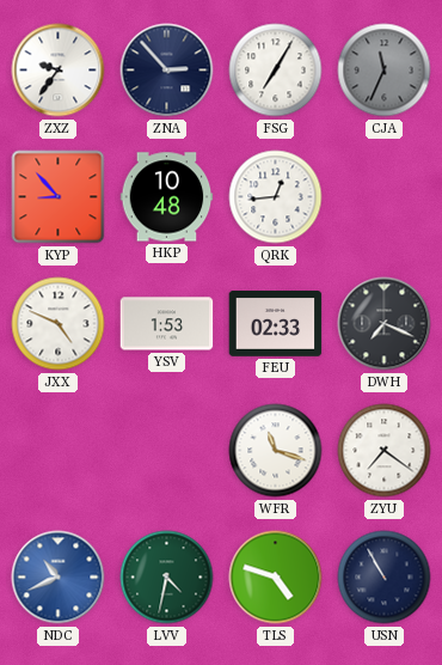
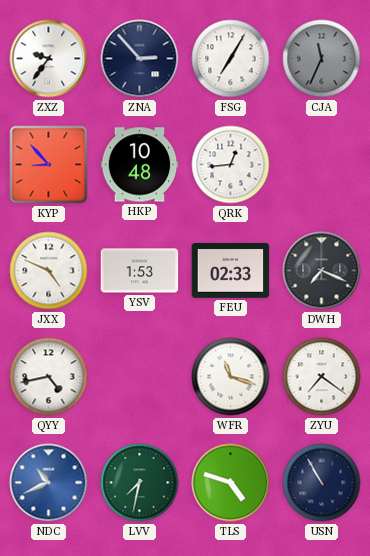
QYY: none -> 4:43
LVV: 4:32 -> 7:32
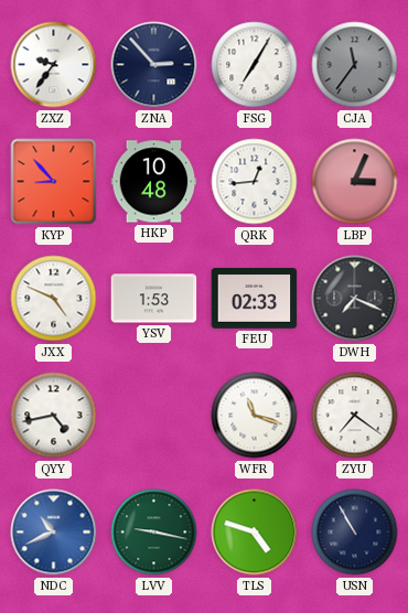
CJA: 11:34 -> 11:36
LBP: none -> 3:04
LVV: 7:32 -> 9:17
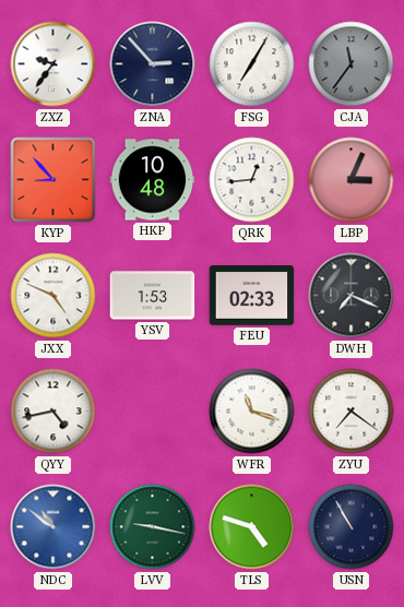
NDC: 10:41 -> 10:51
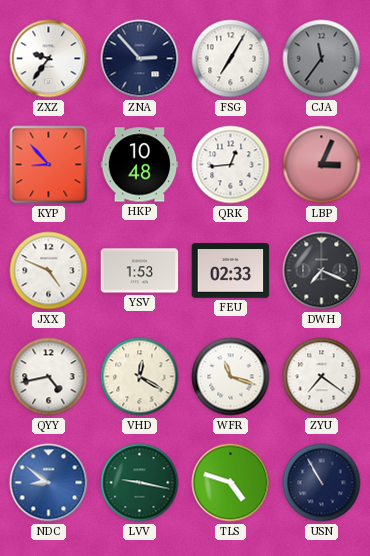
VHD: none -> 12:20
NDC: 10:51 -> 8:51
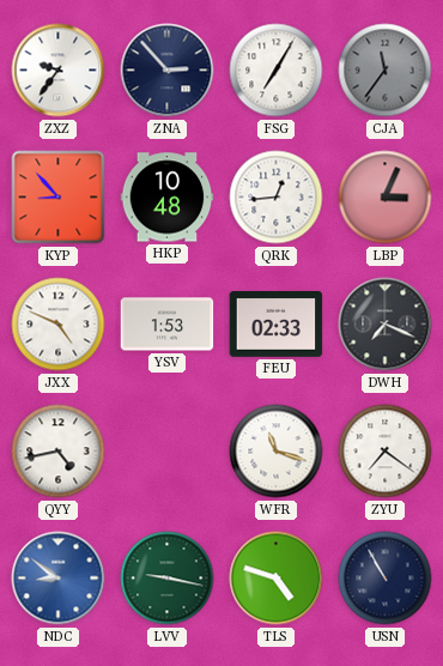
VHD: 12:20 -> none
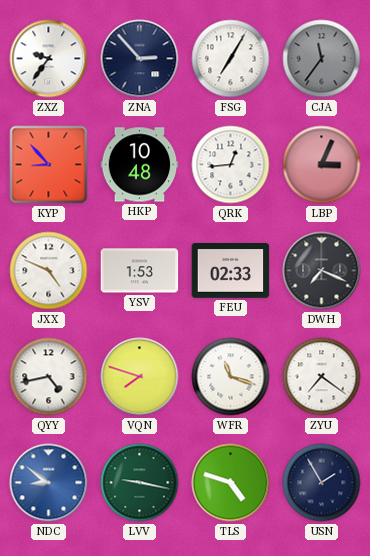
VQN: none -> 7:48
USN: 10:55 -> 1:55
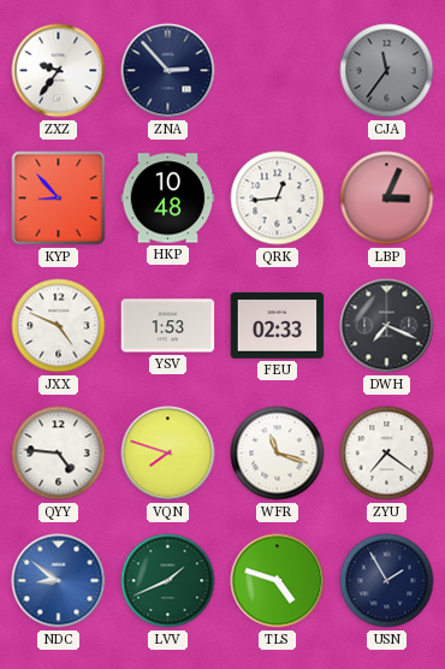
FSG: 7:05 -> none
QYY: 4:43 -> 4:46
LVV: 9:17 -> 1:41
